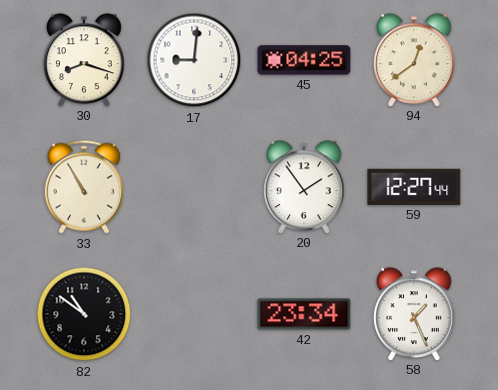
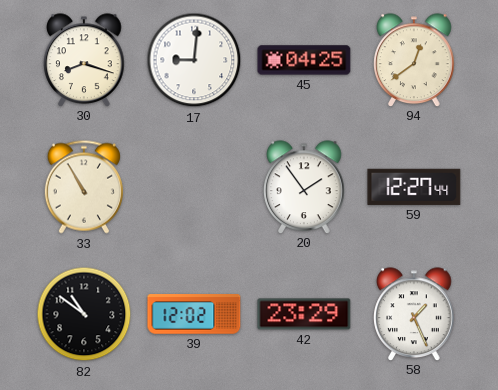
39: none -> 12:02
42: 23:34 -> 23:29
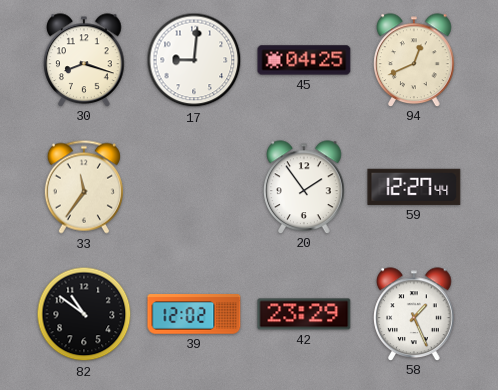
94: 12:39 -> 12:41
33: 10:55 -> 11:36
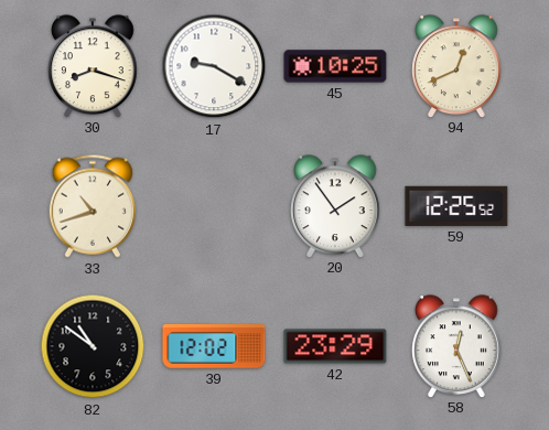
17: 9:01 -> 9:20
45: 04:25 -> 10:25
33: 11:36 -> 10:42
59: 12:27 -> 12:25
58: 1:26 -> 12:26
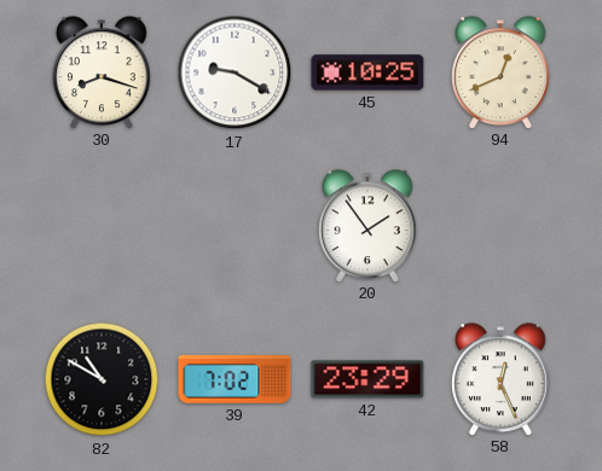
33: 10:42 -> none
59: 12:25 -> none
82: 10:51 -> 10:50
39: 12:02 -> 7:02
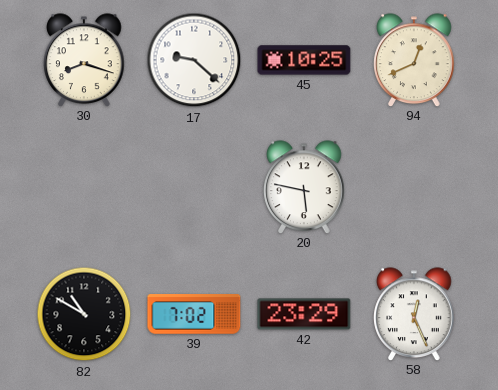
17: 9:20 -> 9:22
20: 1:54 -> 5:47
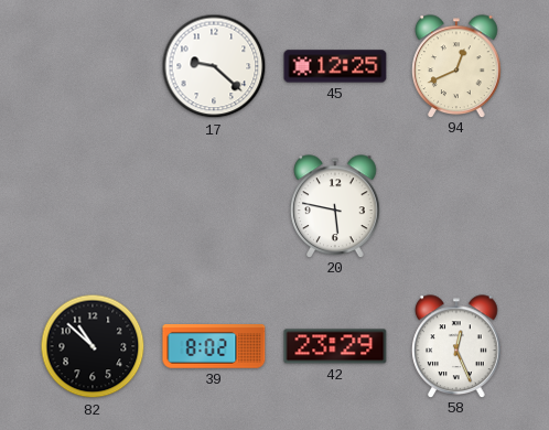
30: 8:18 -> none
45: 10:25 -> 12:25
82: 10:50 -> 10:52
39: 7:02 -> 8:02
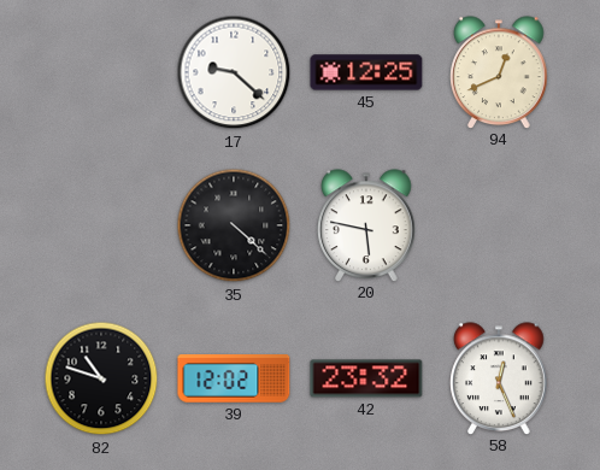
35: none -> 4:22
82: 10:52 -> 10:48
39: 8:02 -> 12:02
42: 23:29 -> 23:32
